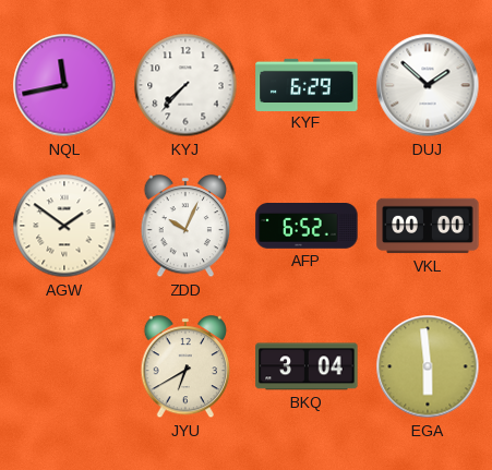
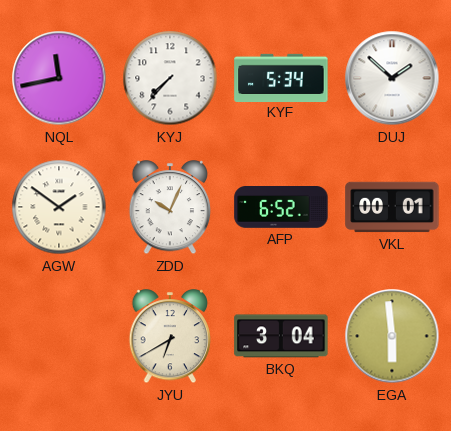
KYF: 6:29 -> 5:34
VKL: 00:00 -> 00:01
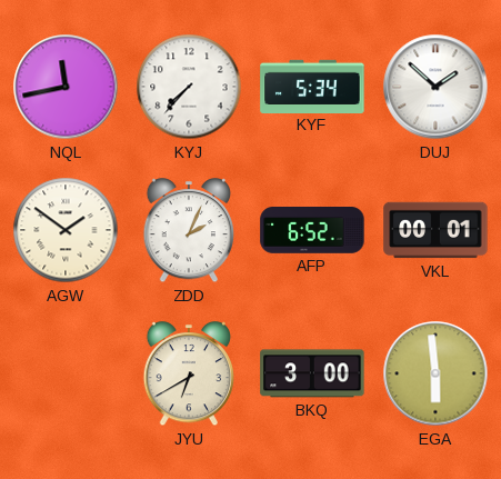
ZDD: 10:04 -> 2:04
BKQ: 3:04 -> 3:00
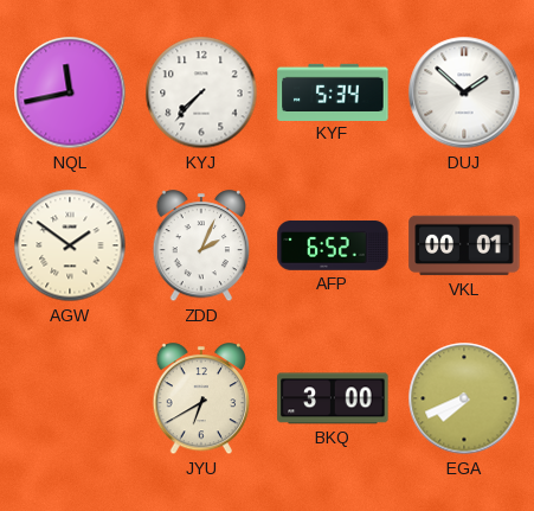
EGA: 5:59 -> 7:41
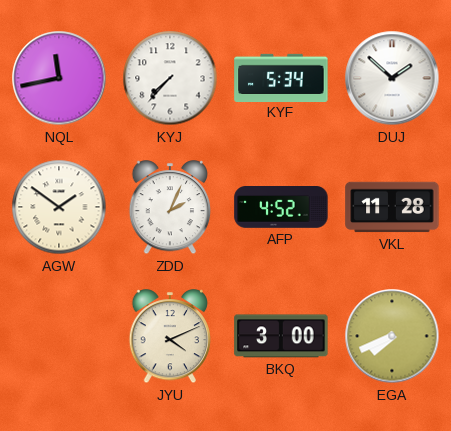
AFP: 6:52 -> 4:52
VKL: 00:01 -> 11:28
JYU: 6:40 -> 4:11
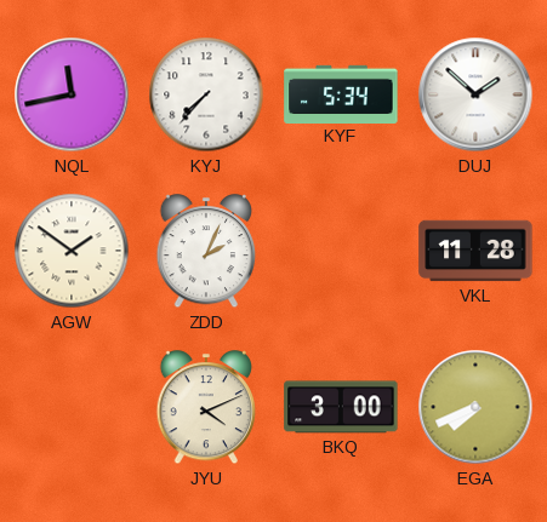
AFP: 4:52 -> none
